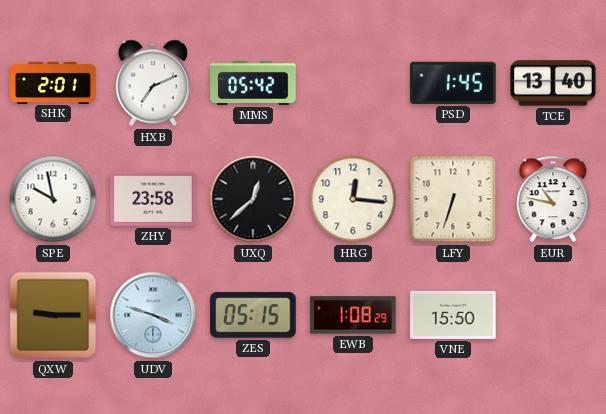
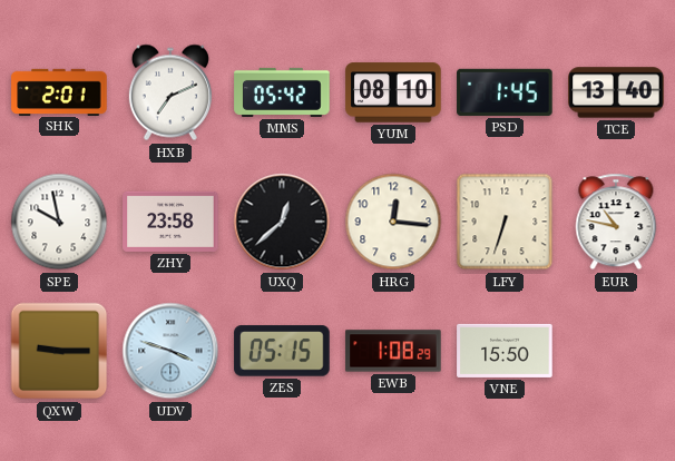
YUM: none -> 08:10
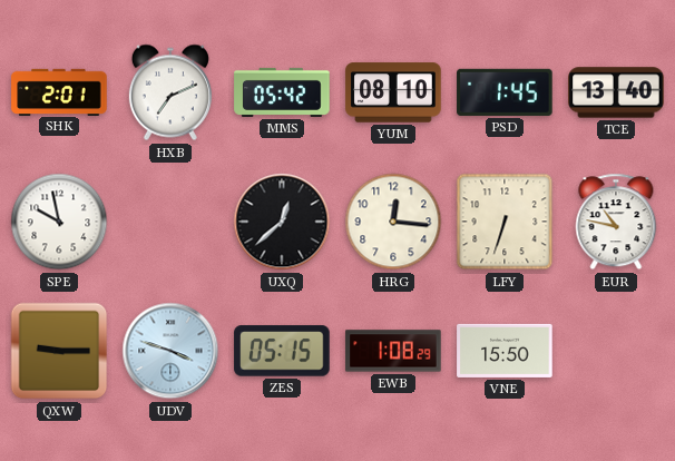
ZHY: 23:58 -> none
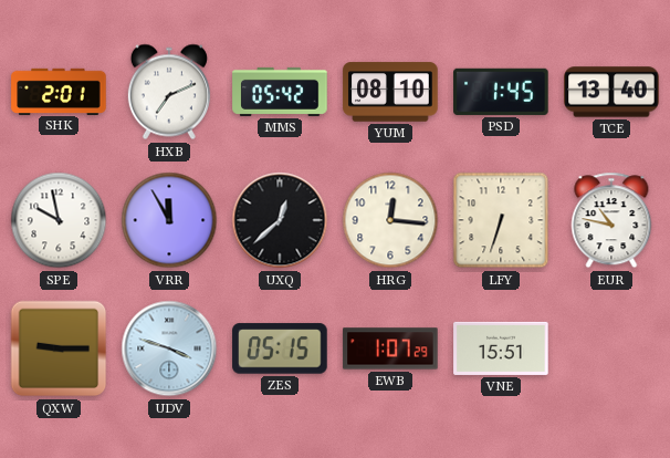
VRR: none -> 11:55
EWB: 1:08 -> 1:07
VNE: 15:50 -> 15:51
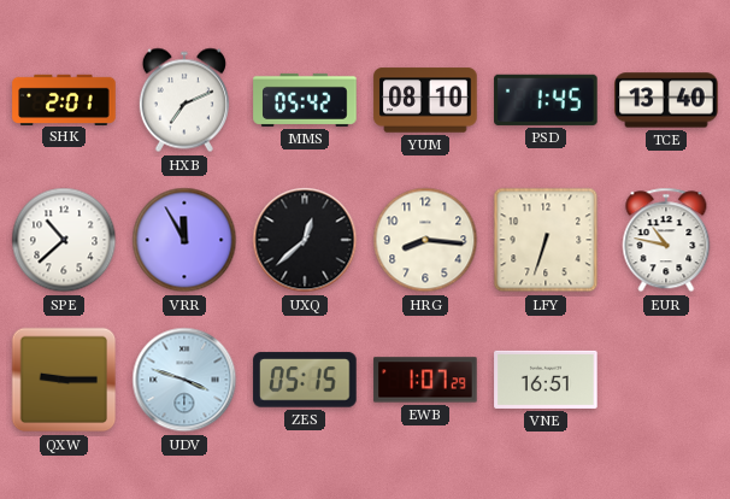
SPE: 9:58 -> 10:38
HRG: 12:16 -> 8:16
VNE: 15:51 -> 16:51
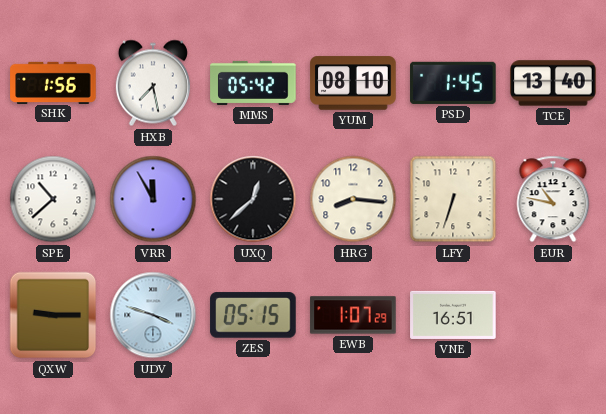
SHK: 2:01 -> 1:56
HXB: 7:11 -> 7:28
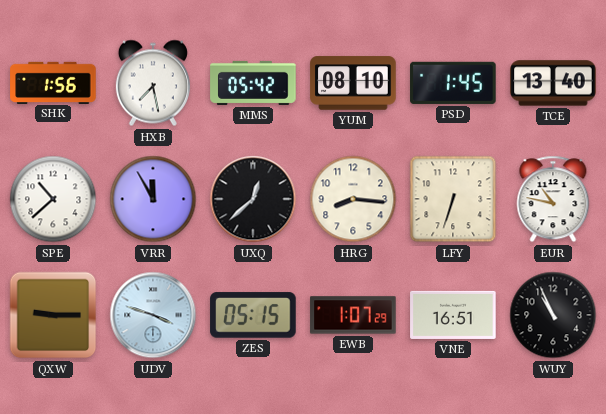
WUY: none -> 10:56
